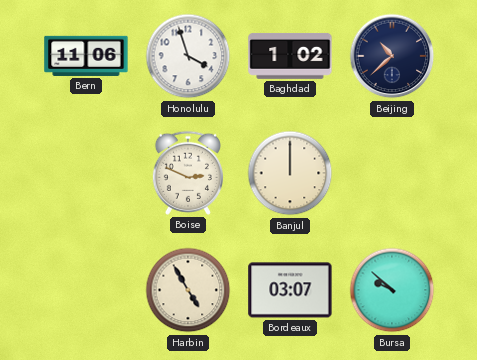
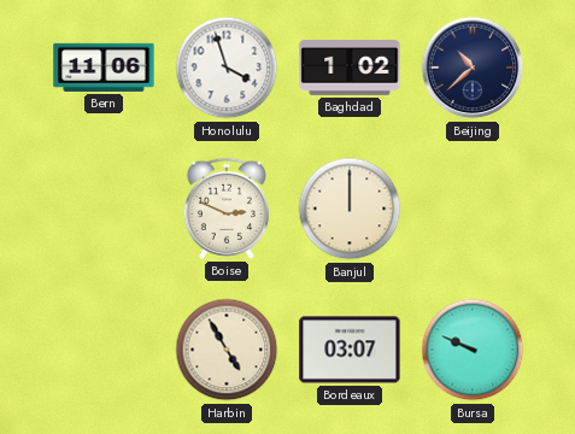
Bursa: 9:52 -> 9:49
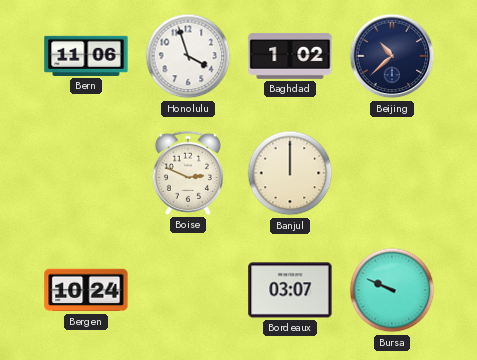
Bergen: none -> 10:24
Harbin: 4:55 -> none
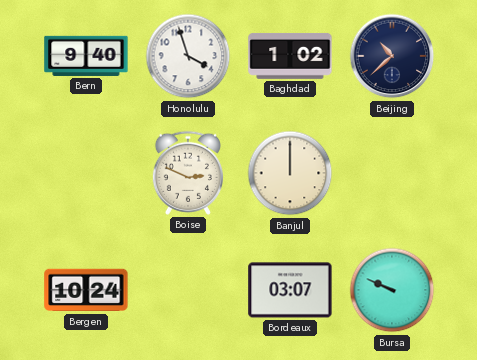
Bern: 11:06 -> 9:40
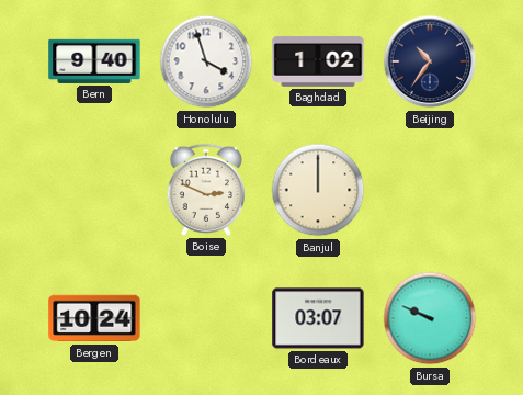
Beijing: 10:38 -> 10:36
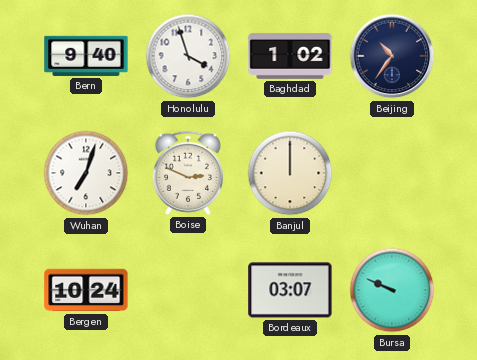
Wuhan: none -> 7:03
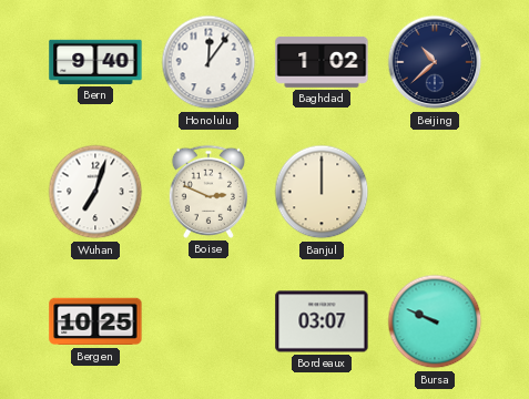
Honolulu: 3:57 -> 12:06
Beijing: 10:36 -> 10:38
Bergen: 10:24 -> 10:25
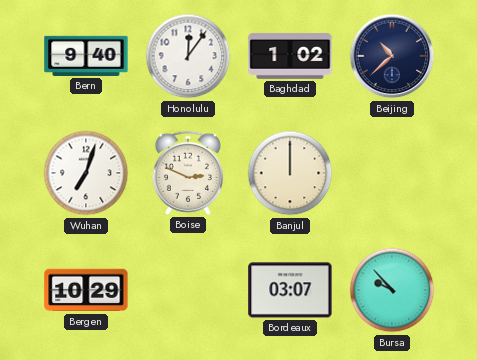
Bergen: 10:25 -> 10:29
Bursa: 9:49 -> 9:53
